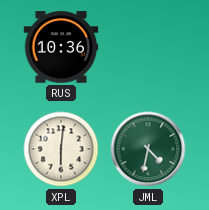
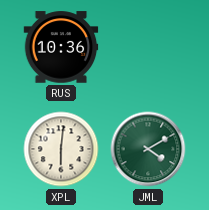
JML: 4:32 -> 4:10
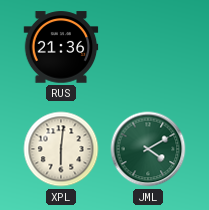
RUS: 10:36 -> 21:36
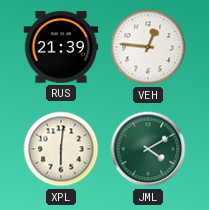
RUS: 21:36 -> 21:39
VEH: none -> 12:46
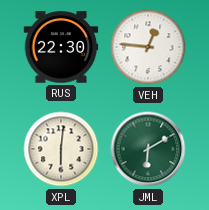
RUS: 21:39 -> 22:30
JML: 4:10 -> 6:10
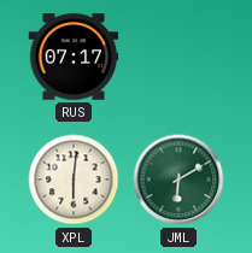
RUS: 22:30 -> 07:17
VEH: 12:46 -> none
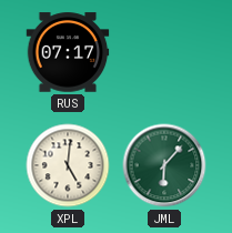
XPL: 6:01 -> 5:01
JML: 6:10 -> 6:07
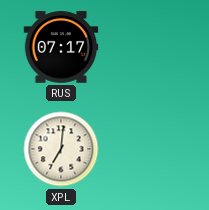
XPL: 5:01 -> 7:01
JML: 6:07 -> none
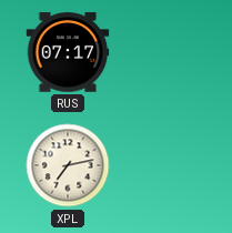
XPL: 7:01 -> 7:13
